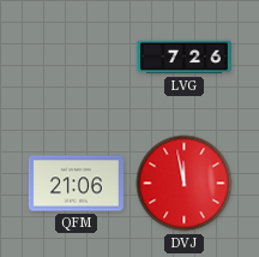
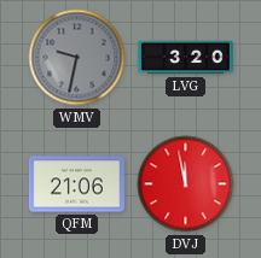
WMV: none -> 9:32
LVG: 7:26 -> 3:20
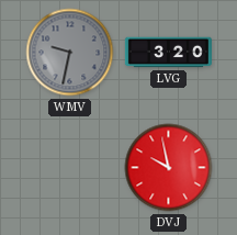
QFM: 21:06 -> none
DVJ: 11:58 -> 9:58
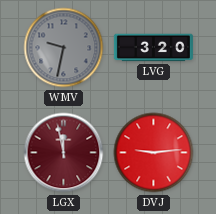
LGX: none -> 11:58
DVJ: 9:58 -> 9:14
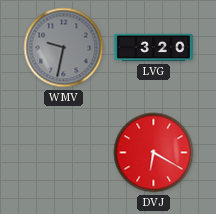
LGX: 11:58 -> none
DVJ: 9:14 -> 6:20
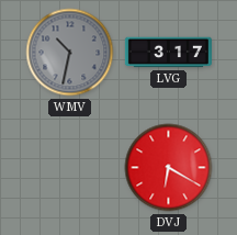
WMV: 9:32 -> 10:32
LVG: 3:20 -> 3:17
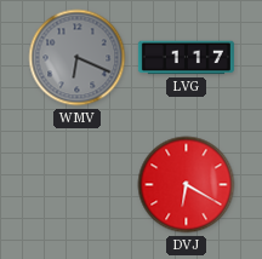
WMV: 10:32 -> 6:19
LVG: 3:17 -> 1:17
